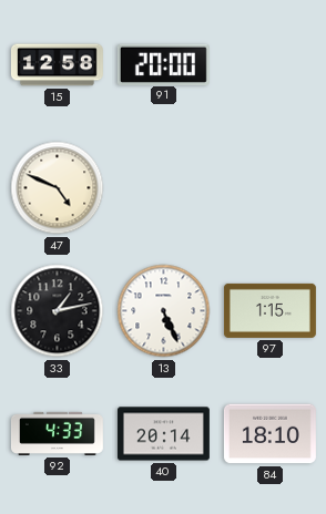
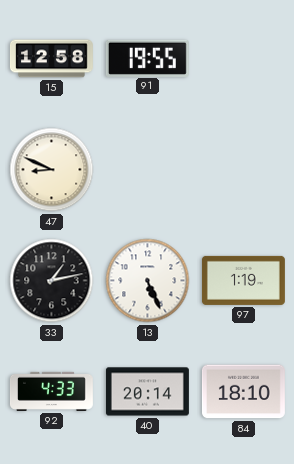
91: 20:00 -> 19:55
47: 4:49 -> 8:49
97: 1:15 -> 1:19
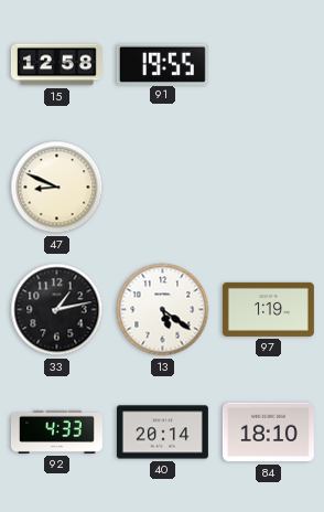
13: 5:26 -> 5:21
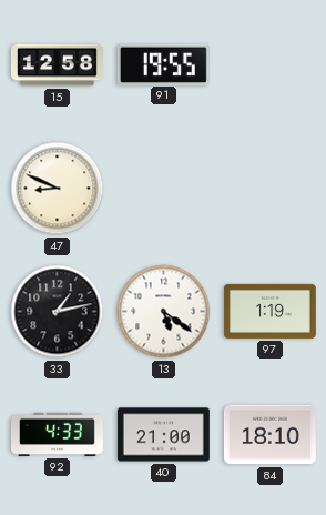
40: 20:14 -> 21:00
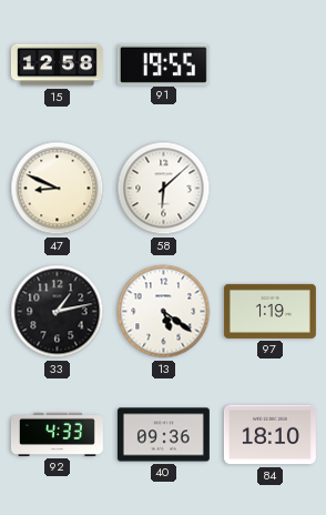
58: none -> 6:08
40: 21:00 -> 09:36
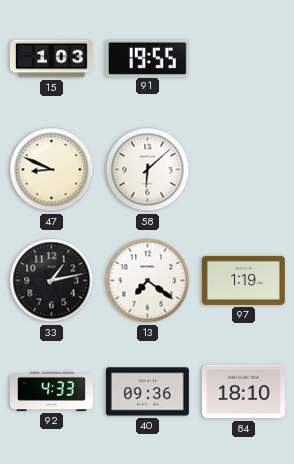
15: 12:58 -> 1:03
13: 5:21 -> 7:21
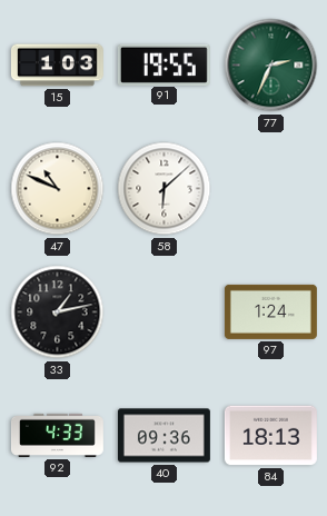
77: none -> 2:34
47: 8:49 -> 10:49
13: 7:21 -> none
97: 1:19 -> 1:24
84: 18:10 -> 18:13
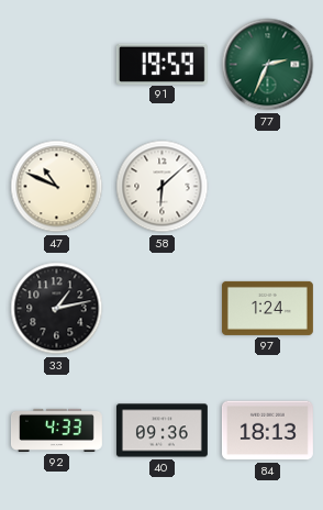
15: 1:03 -> none
91: 19:55 -> 19:59
